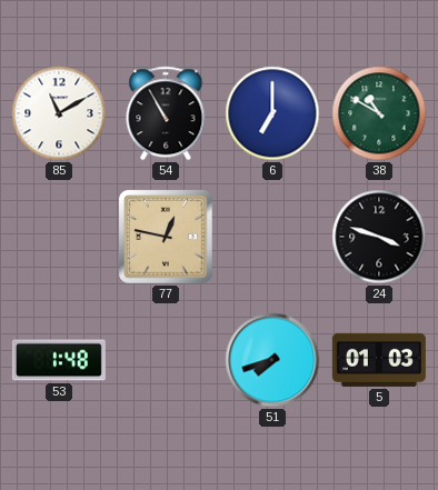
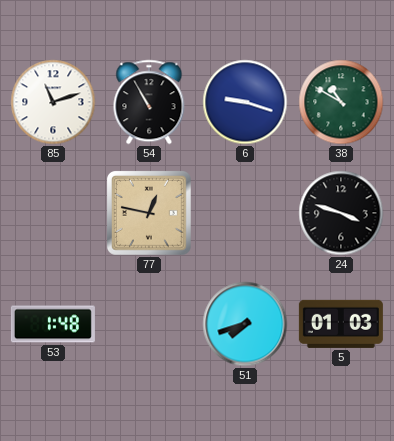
85: 11:10 -> 11:12
6: 7:00 -> 9:18
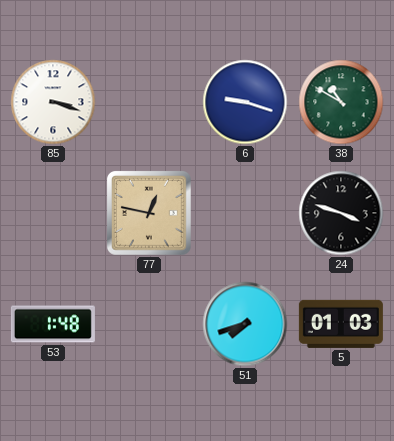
85: 11:12 -> 3:18
54: 10:55 -> none
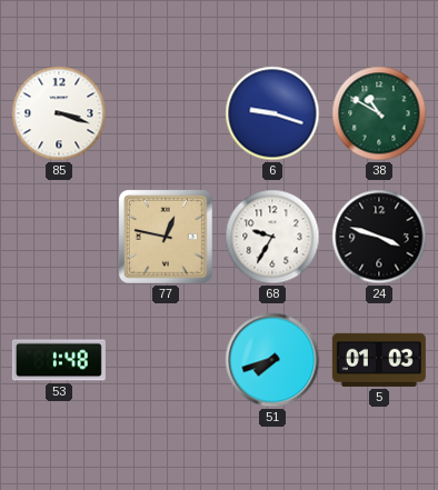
68: none -> 9:35
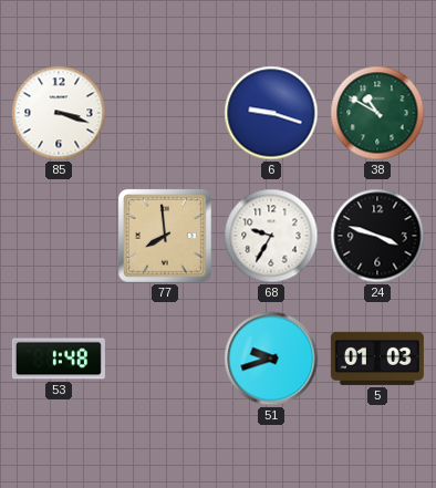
77: 12:47 -> 7:59
51: 7:42 -> 9:42
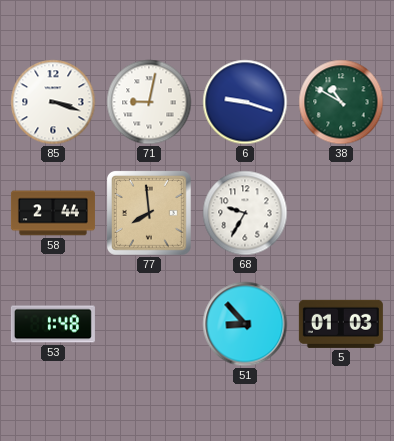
71: none -> 9:02
58: none -> 2:44
24: 3:48 -> none
51: 9:42 -> 8:53
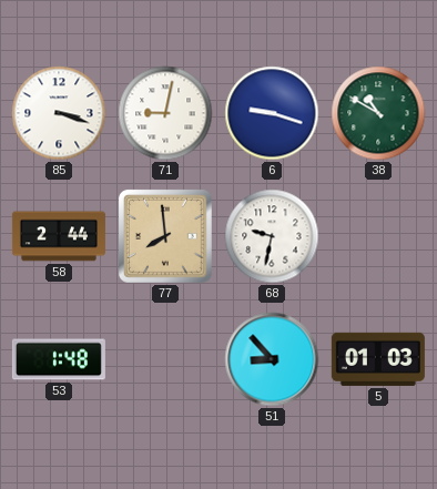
68: 9:35 -> 9:32
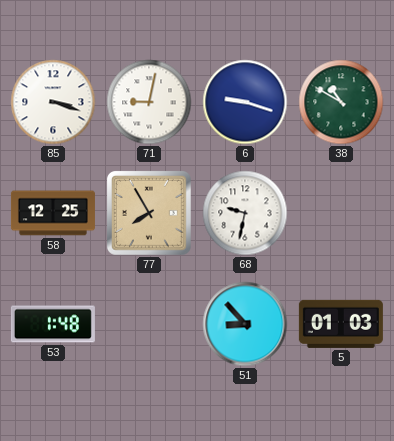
58: 2:44 -> 12:25
77: 7:59 -> 7:55
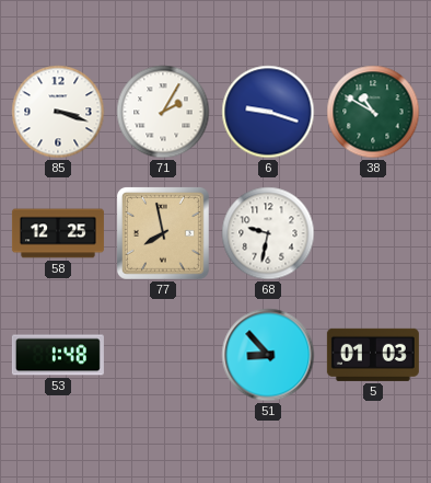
71: 9:02 -> 2:05
77: 7:55 -> 7:58
